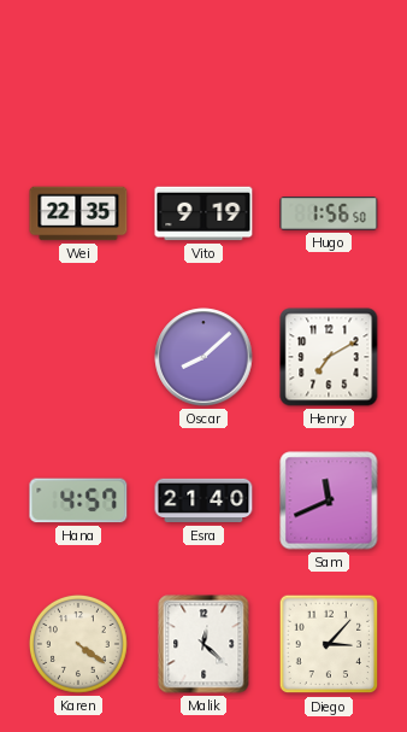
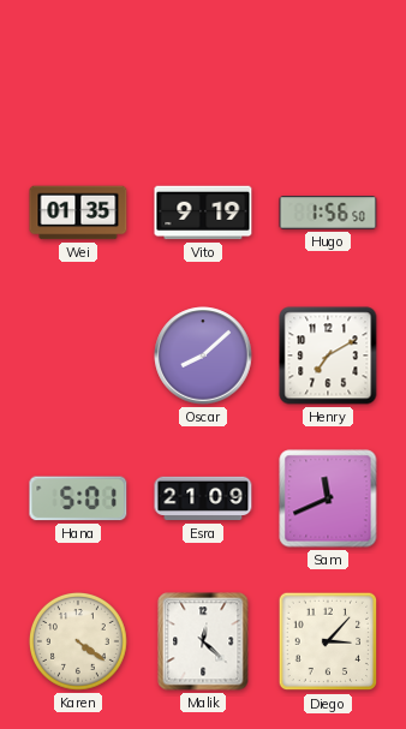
Wei: 22:35 -> 01:35
Hana: 4:57 -> 5:01
Esra: 21:40 -> 21:09
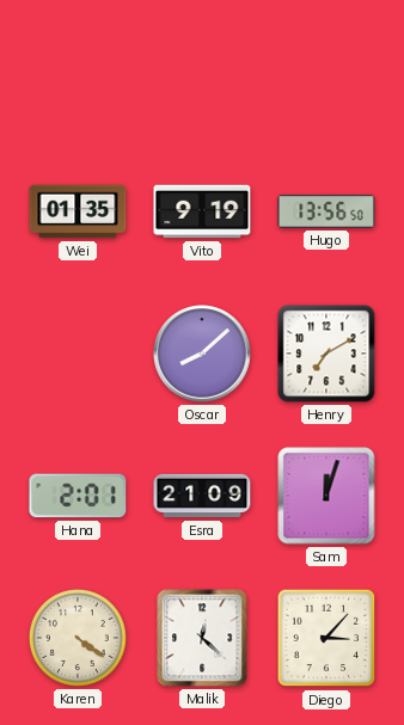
Hugo: 1:56 -> 13:56
Hana: 5:01 -> 2:01
Sam: 11:41 -> 12:03
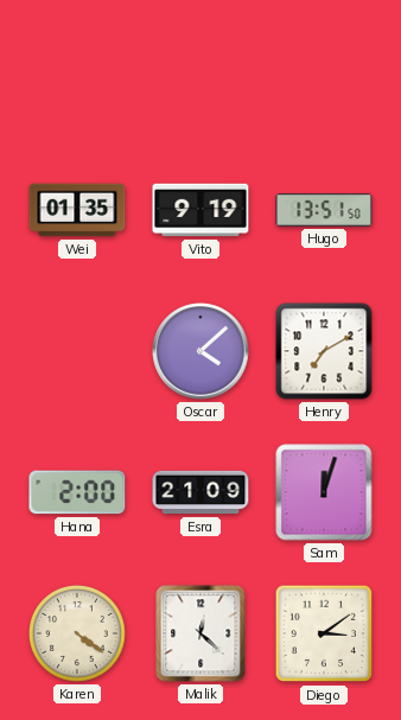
Hugo: 13:56 -> 13:51
Oscar: 8:08 -> 4:08
Hana: 2:01 -> 2:00
Diego: 3:07 -> 3:09
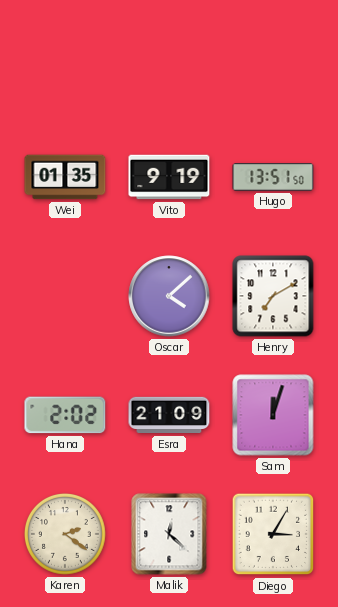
Hana: 2:00 -> 2:02
Karen: 4:21 -> 2:21
Diego: 3:09 -> 3:05
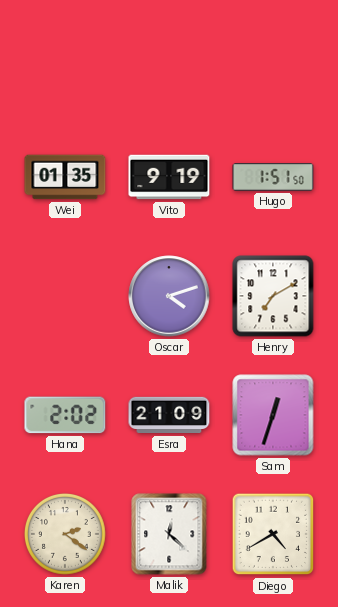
Hugo: 13:51 -> 1:51
Oscar: 4:08 -> 4:12
Sam: 12:03 -> 12:33
Diego: 3:05 -> 4:40
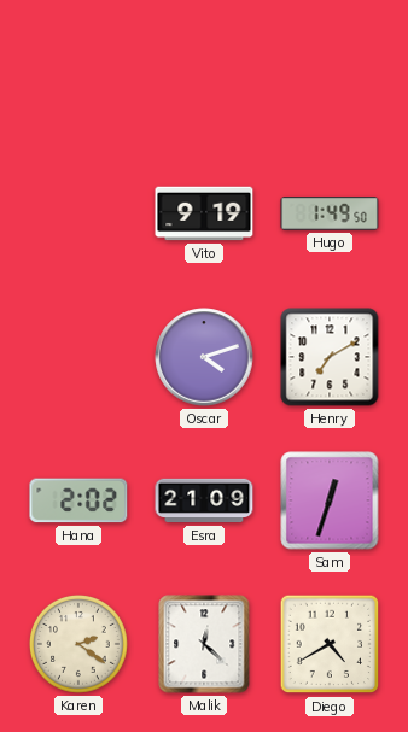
Wei: 01:35 -> none
Hugo: 1:51 -> 1:49
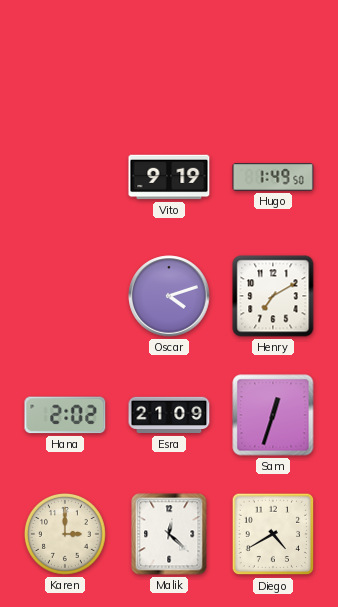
Karen: 2:21 -> 3:00
